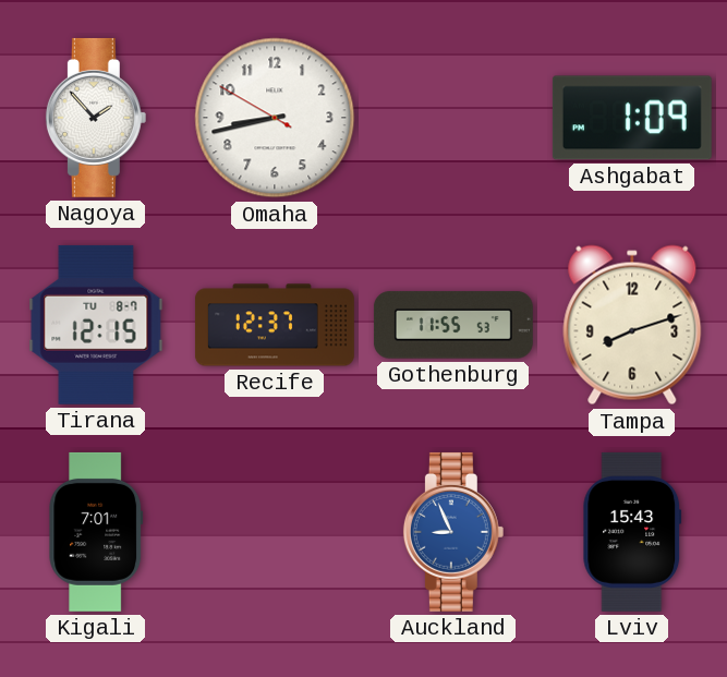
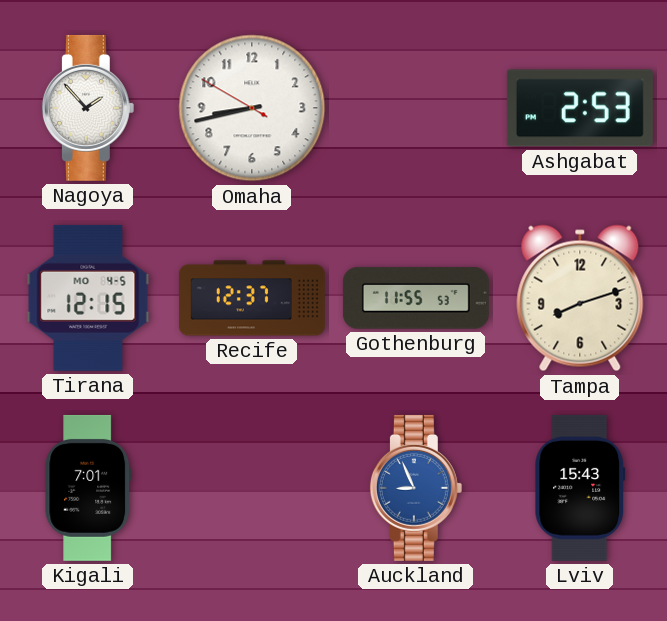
Ashgabat: 1:09 -> 2:53
Tirana date: TU 8-7 -> MO 4-5
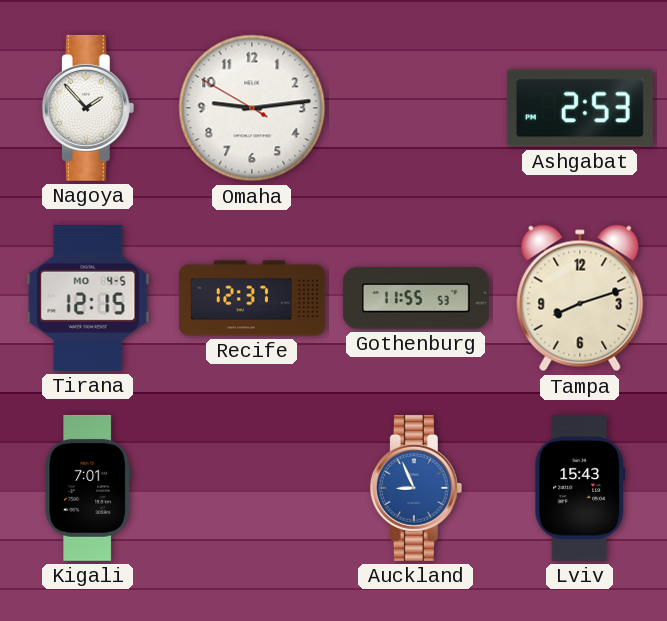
Omaha: 8:42 -> 9:13
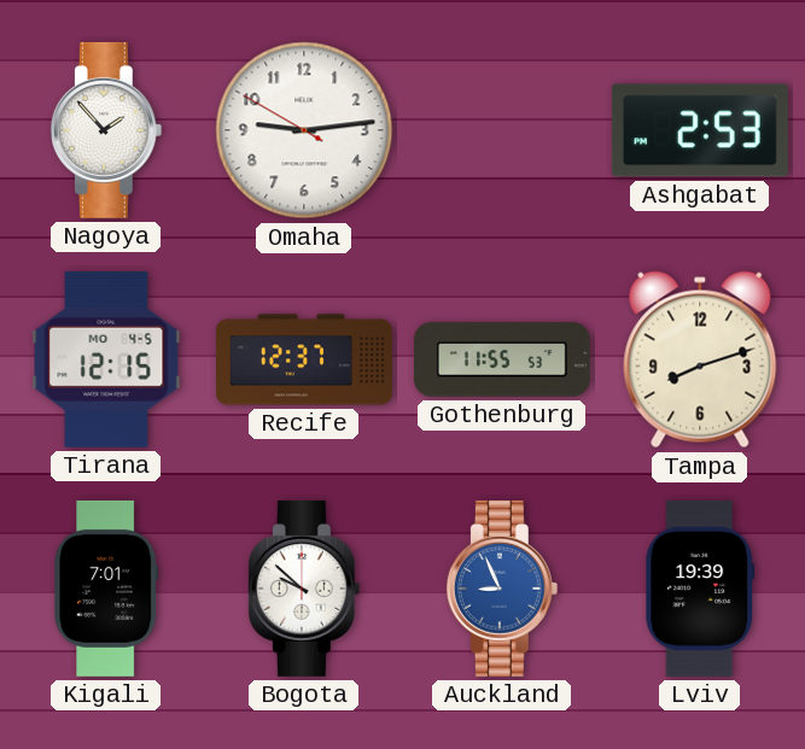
Bogota: none -> 9:52
Lviv: 15:43 -> 19:39
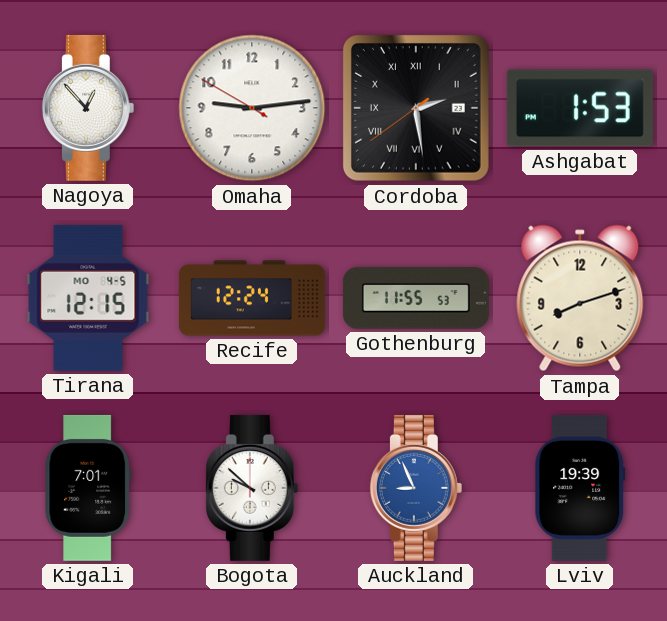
Nagoya: 1:53 -> 12:53
Cordoba: none -> 2:28
Ashgabat: 2:53 -> 1:53
Recife: 12:37 -> 12:24
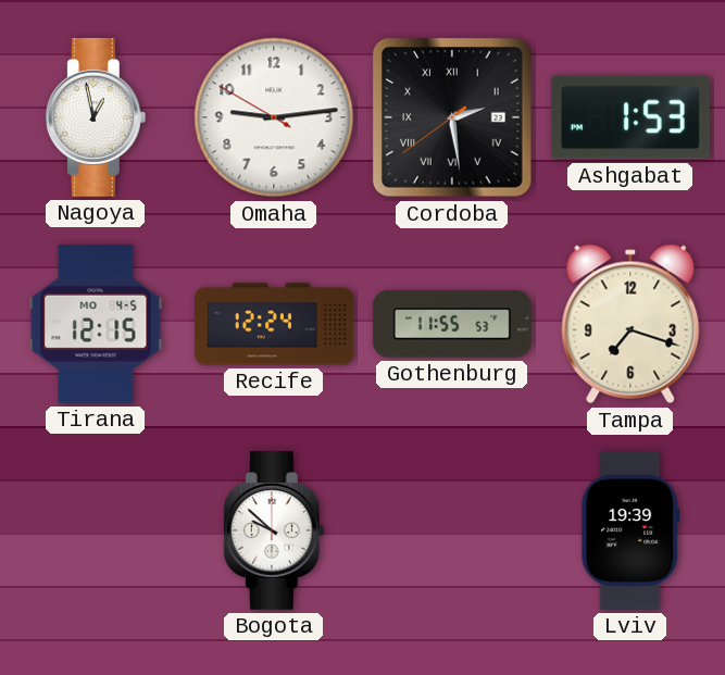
Nagoya: 12:53 -> 12:58
Tampa: 8:12 -> 7:18
Kigali: 7:01 -> none
Auckland: 8:56 -> none
